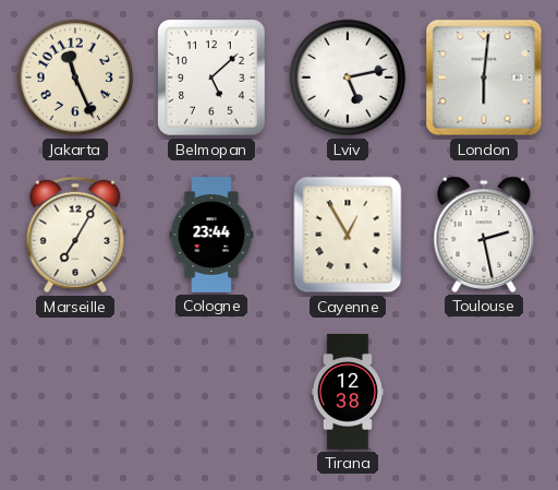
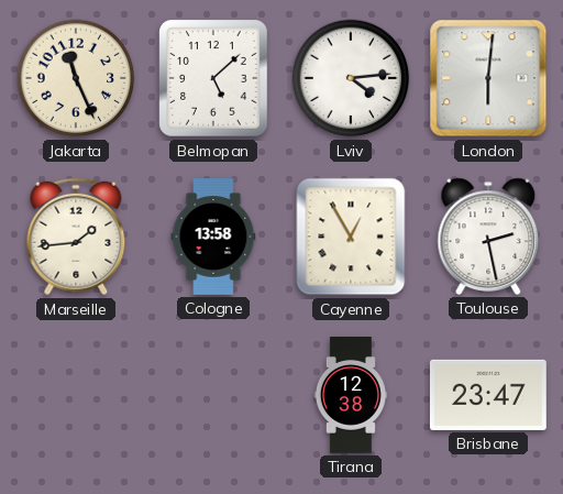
Lviv: 5:13 -> 4:14
Marseille: 7:05 -> 1:44
Cologne: 23:44 -> 13:58
Brisbane: none -> 23:47
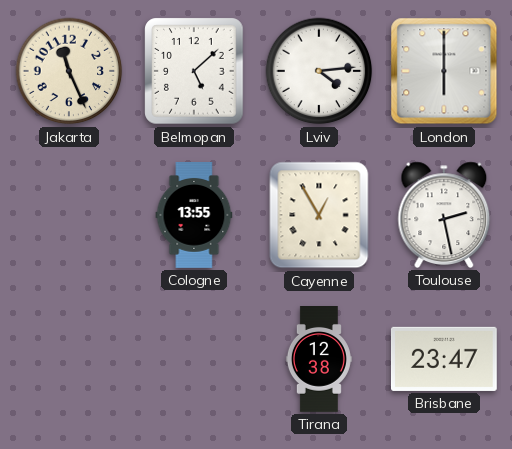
London: 6:01 -> 6:00
Marseille: 1:44 -> none
Cologne: 13:58 -> 13:55
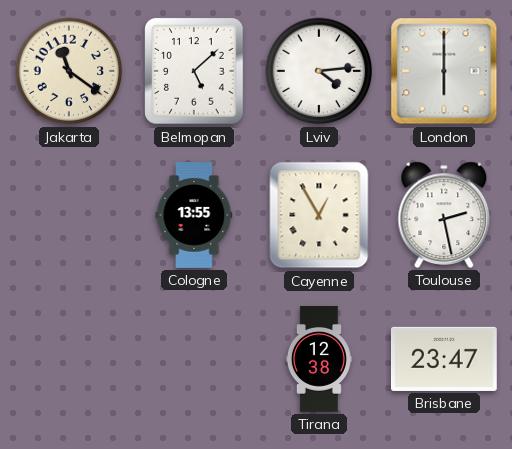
Jakarta: 11:26 -> 11:21
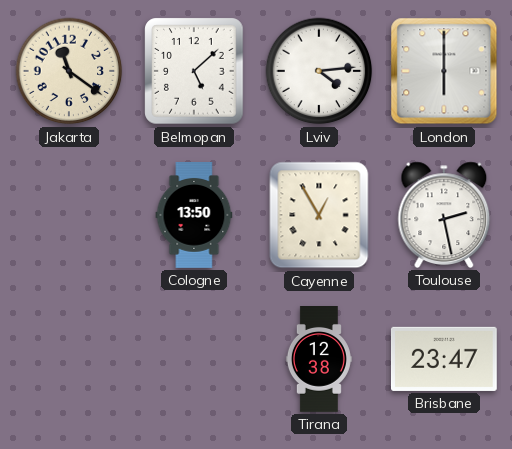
Cologne: 13:55 -> 13:50
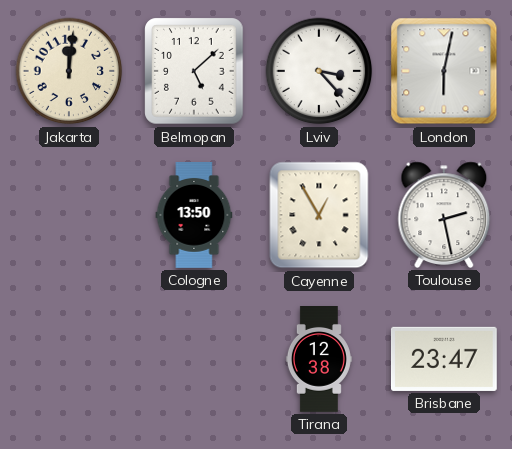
Jakarta: 11:21 -> 12:01
Lviv: 4:14 -> 3:23
London: 6:00 -> 6:02
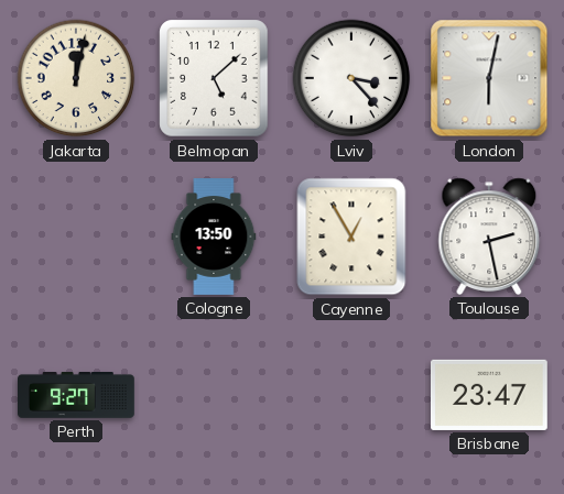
Jakarta: 12:01 -> 12:02
Perth: none -> 9:27
Tirana: 12:38 -> none
